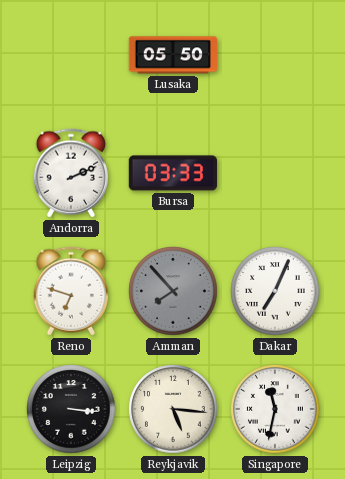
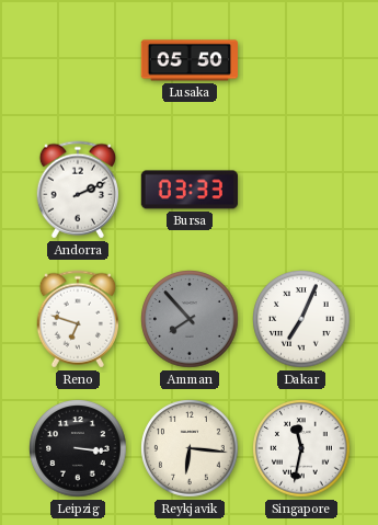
Reykjavik: 5:16 -> 6:16
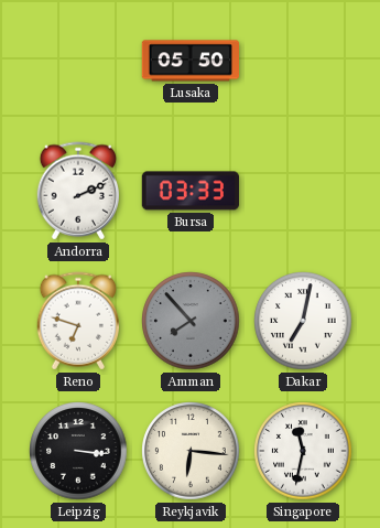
Dakar: 7:04 -> 7:02
